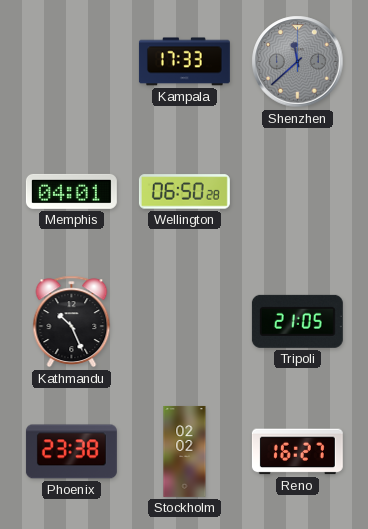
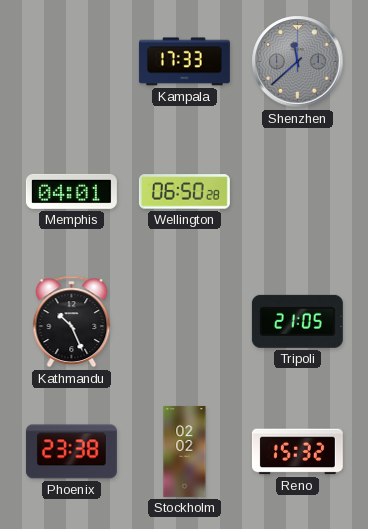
Reno: 16:27 -> 15:32
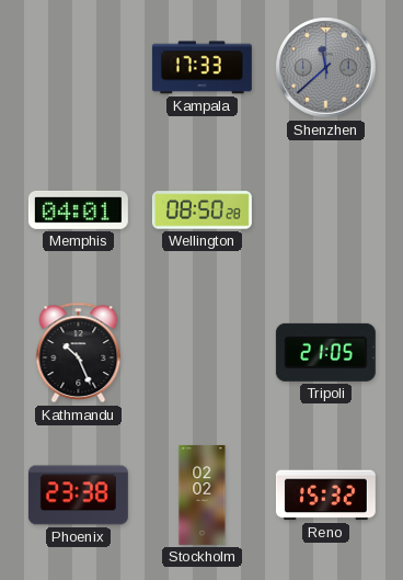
Wellington: 06:50 -> 08:50
